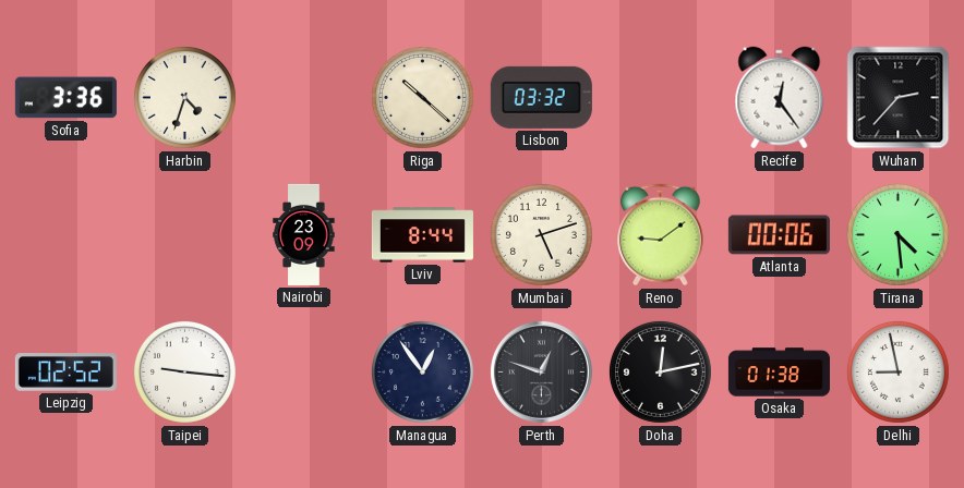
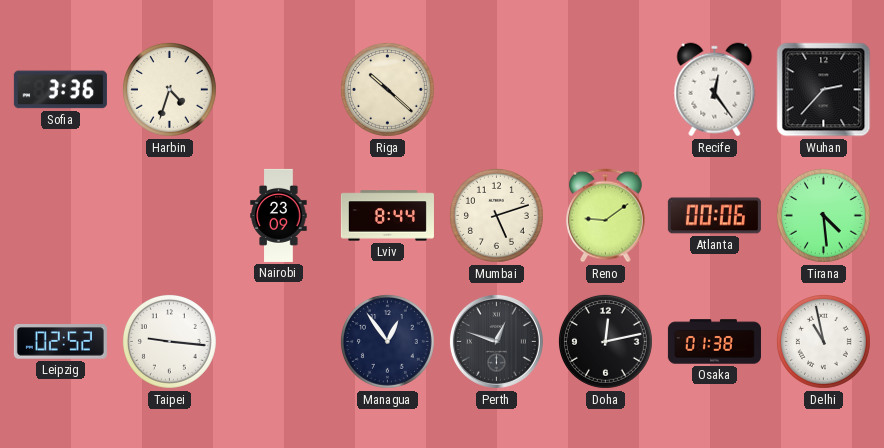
Lisbon: 03:32 -> none
Delhi: 8:58 -> 10:58
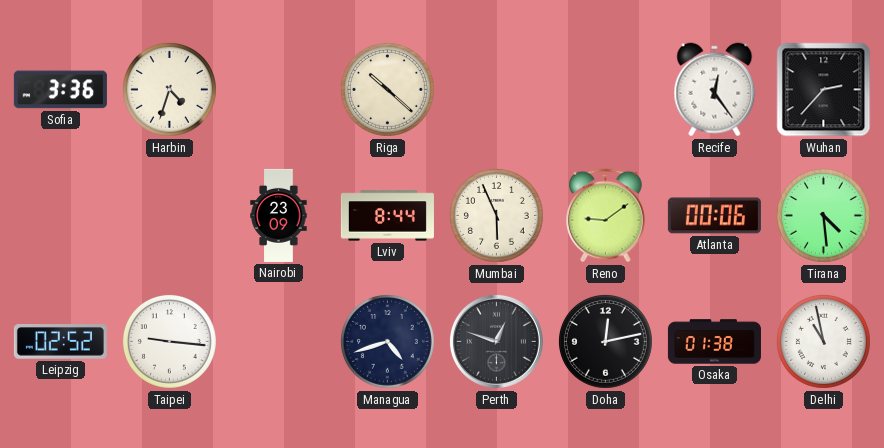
Mumbai: 5:12 -> 5:56
Managua: 12:54 -> 4:42
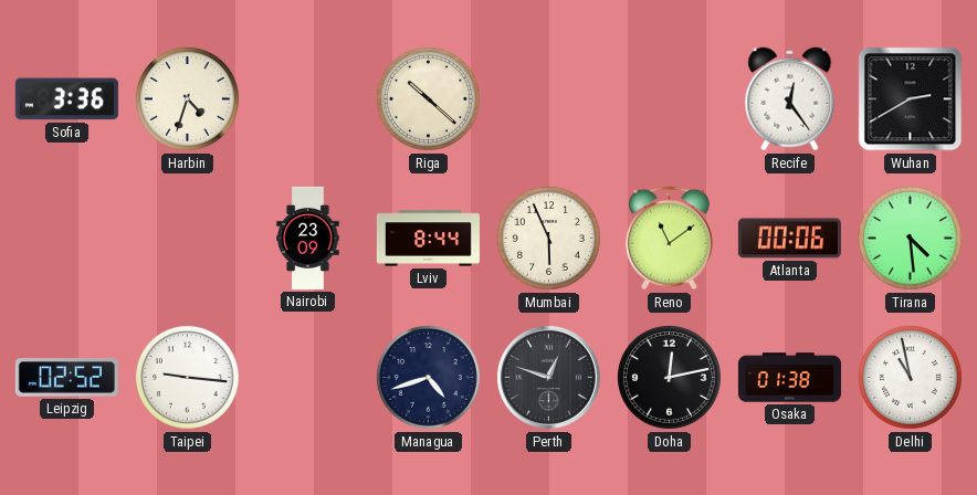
Wuhan: 2:37 -> 2:40
Reno: 9:09 -> 11:09
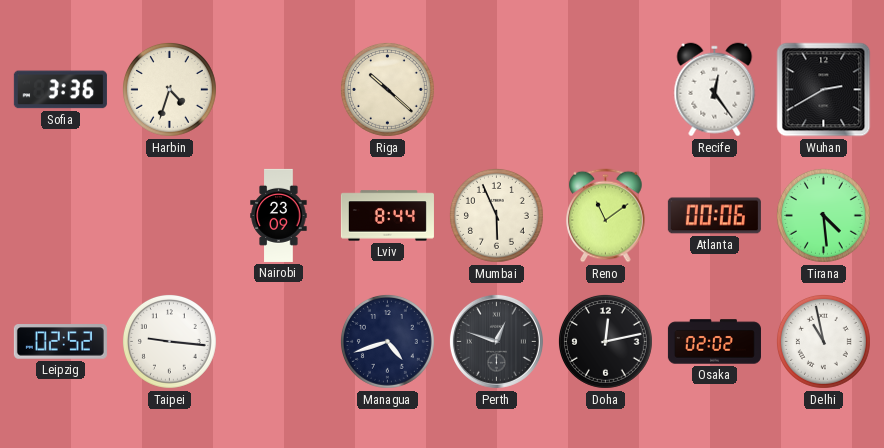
Osaka: 01:38 -> 02:02
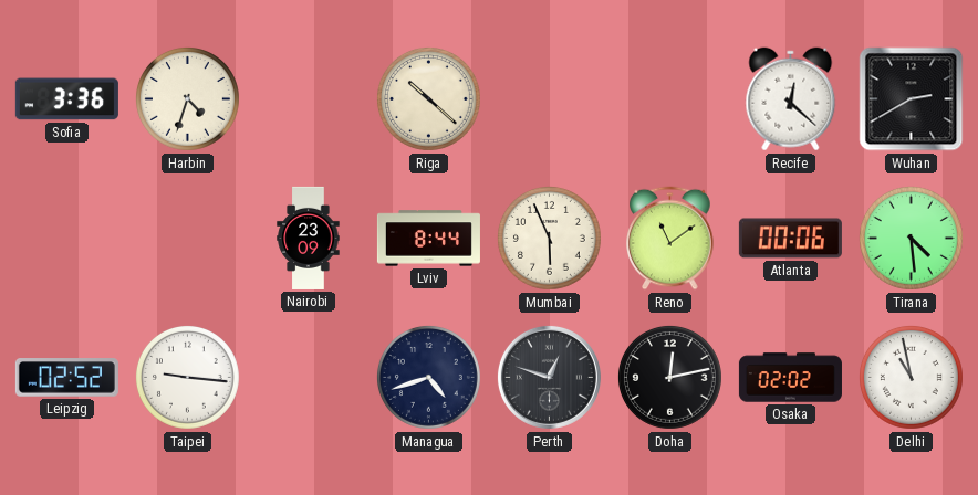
Recife: 12:24 -> 12:22
